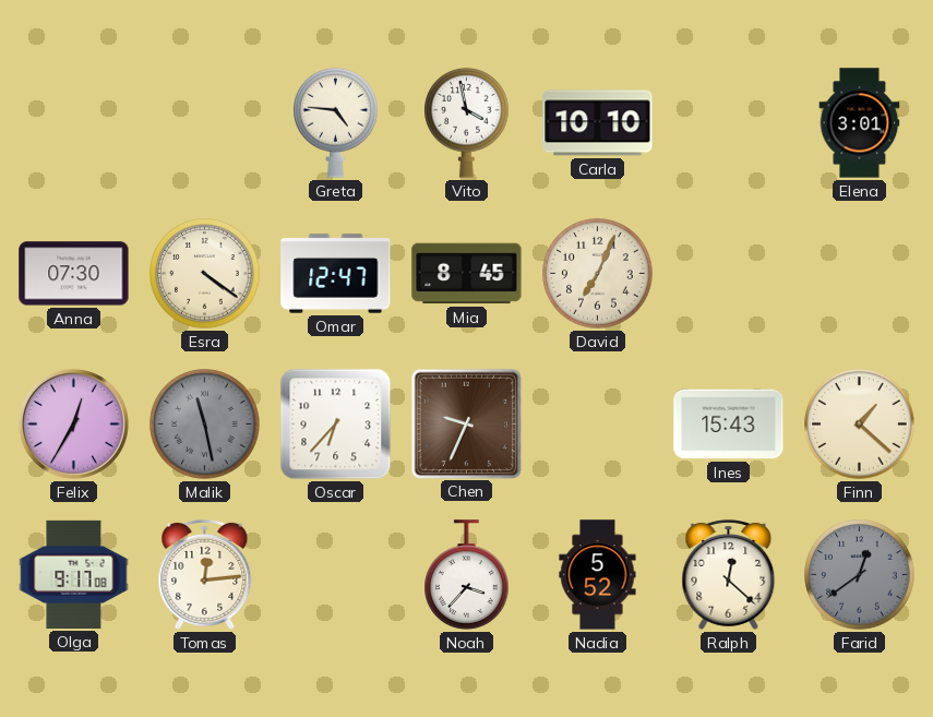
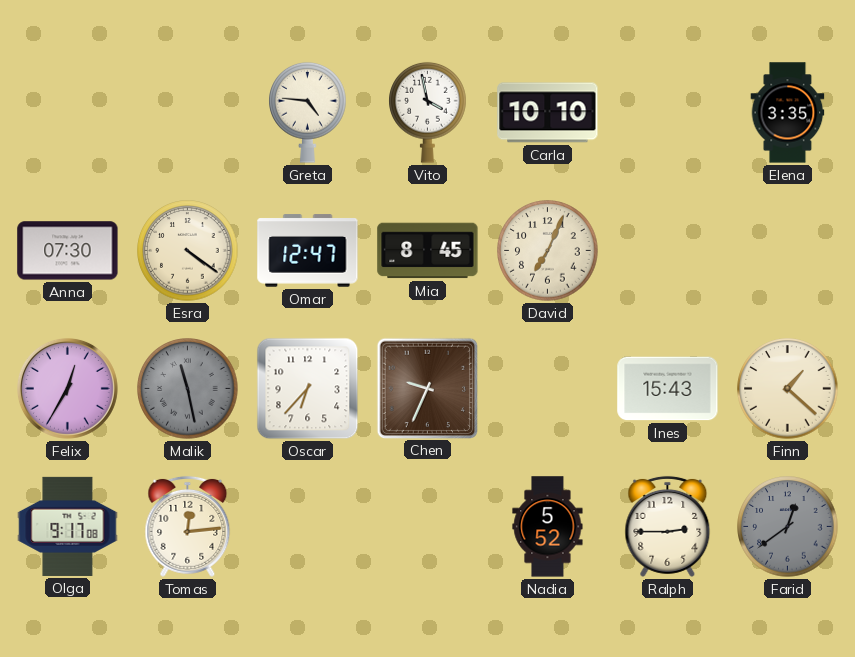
Elena: 3:01 -> 3:35
Noah: 3:37 -> none
Ralph: 12:22 -> 2:45
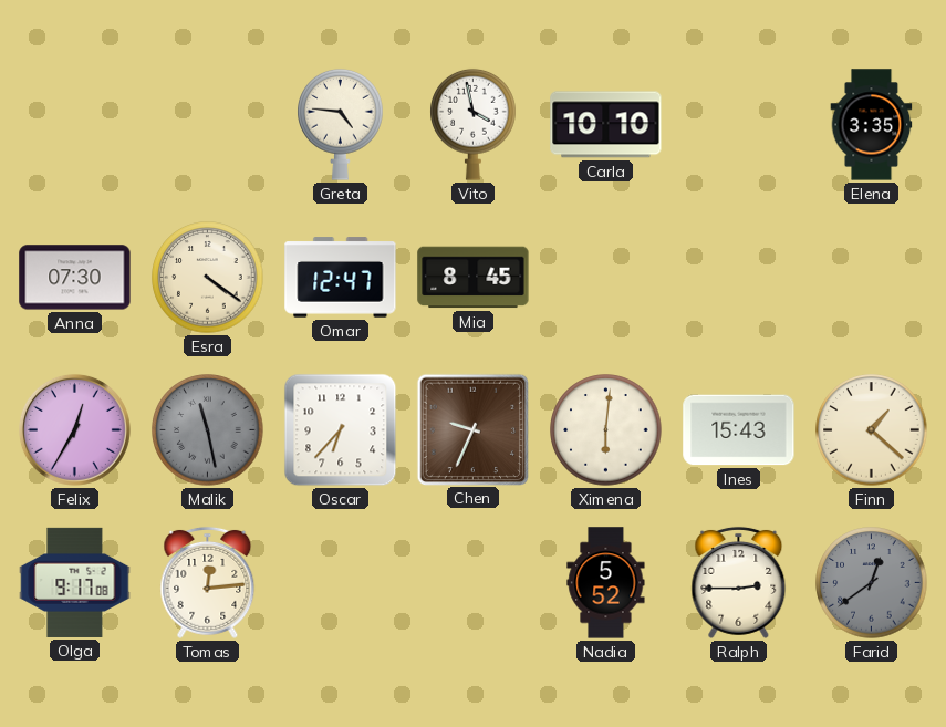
David: 7:04 -> none
Ximena: none -> 6:01
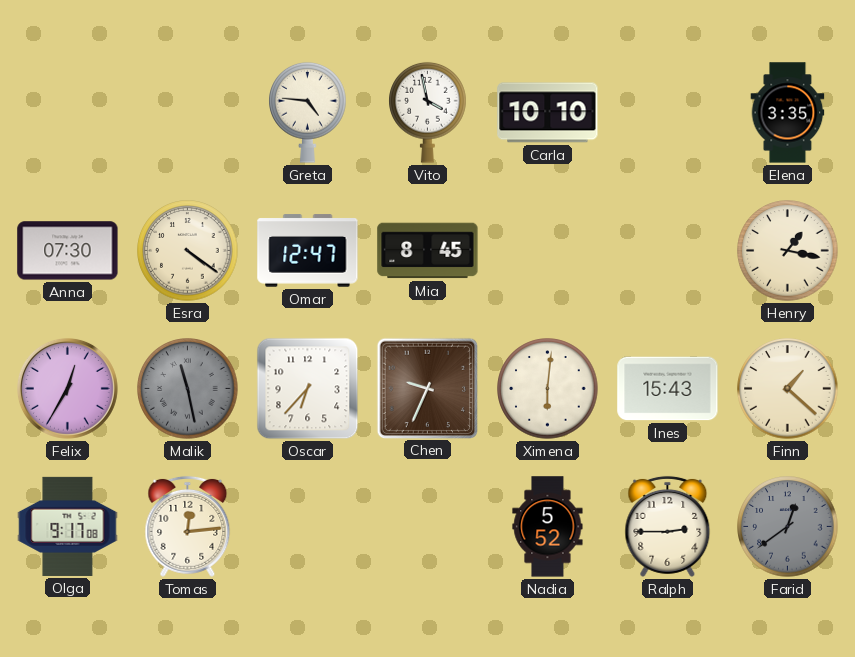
Henry: none -> 1:17
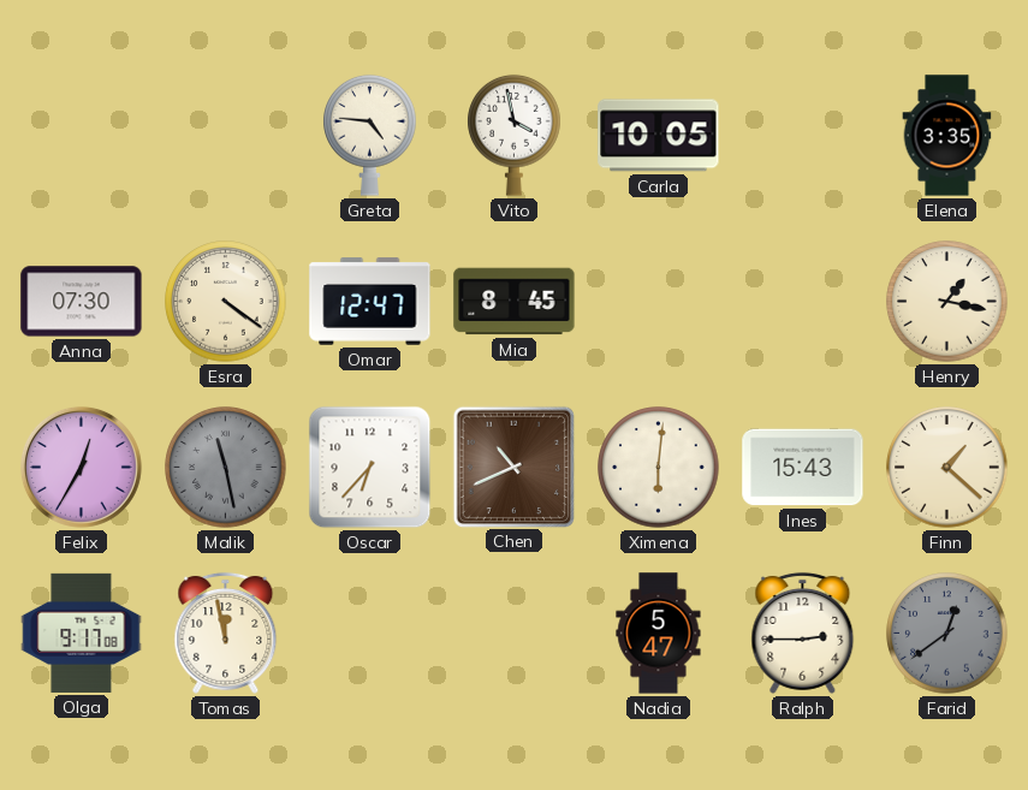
Carla: 10:10 -> 10:05
Chen: 9:34 -> 10:41
Tomas: 12:14 -> 11:58
Nadia: 5:52 -> 5:47
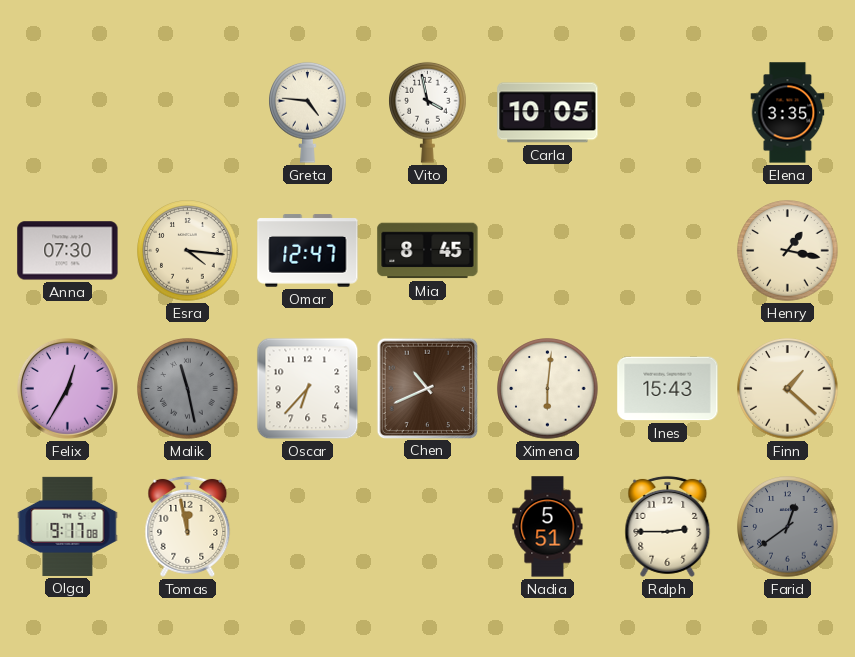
Esra: 4:21 -> 4:16
Nadia: 5:47 -> 5:51
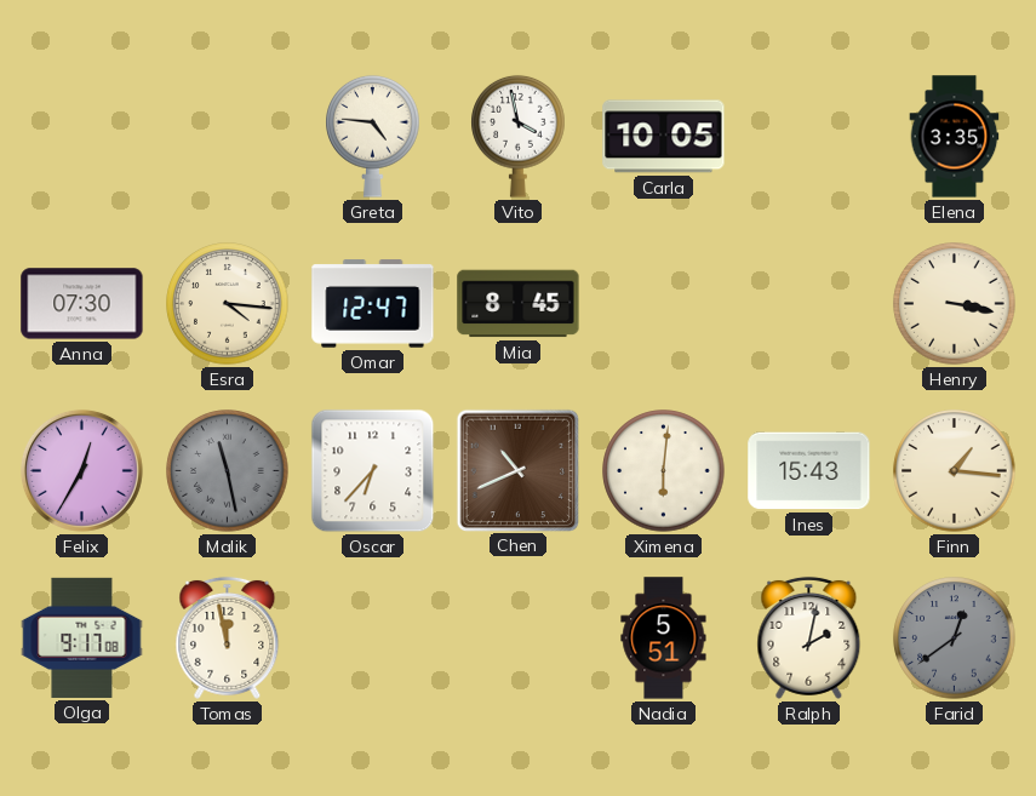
Henry: 1:17 -> 3:17
Finn: 1:22 -> 1:16
Ralph: 2:45 -> 2:02
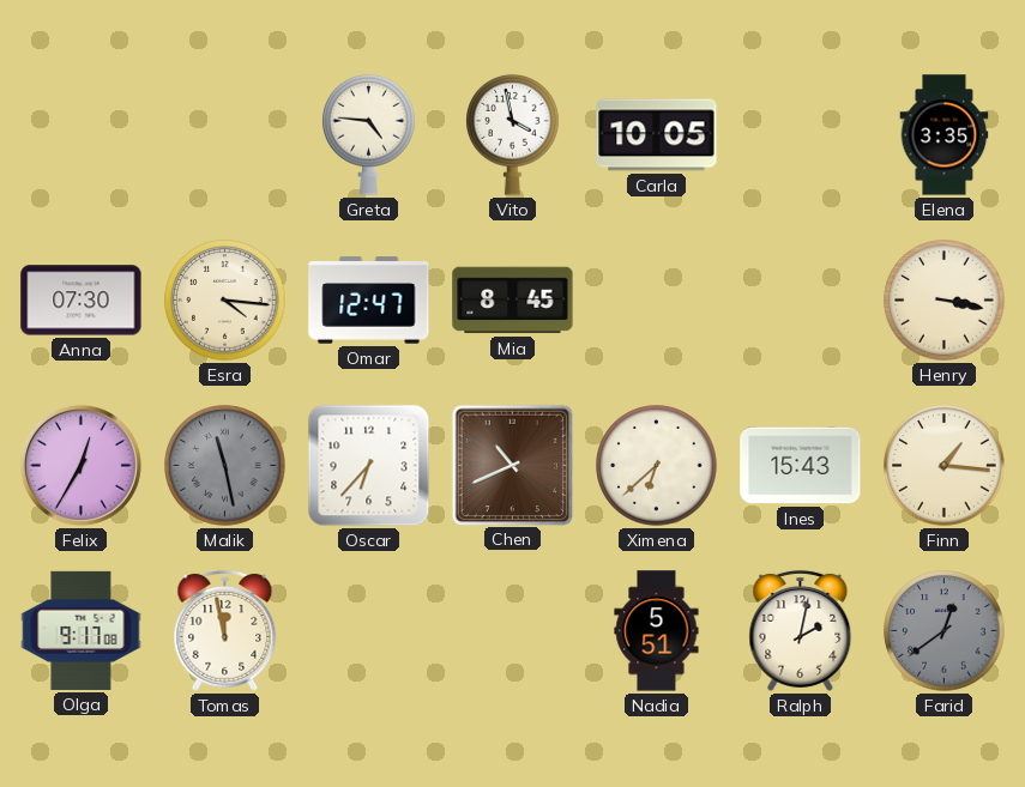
Ximena: 6:01 -> 6:38
